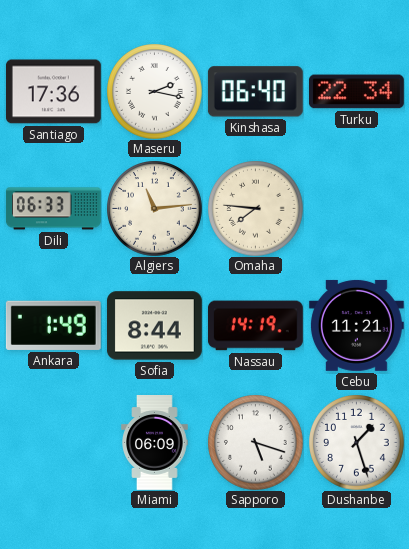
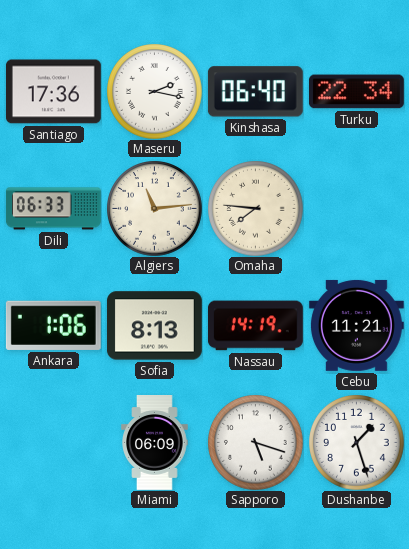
Ankara: 1:49 -> 1:06
Sofia: 8:44 -> 8:13
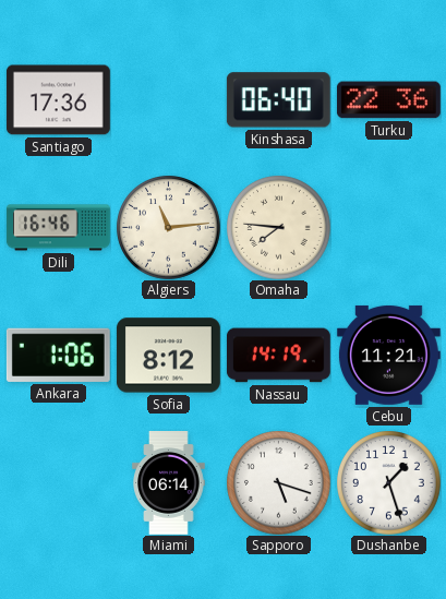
Maseru: 2:17 -> none
Turku: 22:34 -> 22:36
Dili: 06:33 -> 16:46
Sofia: 8:13 -> 8:12
Miami: 06:09 -> 06:14
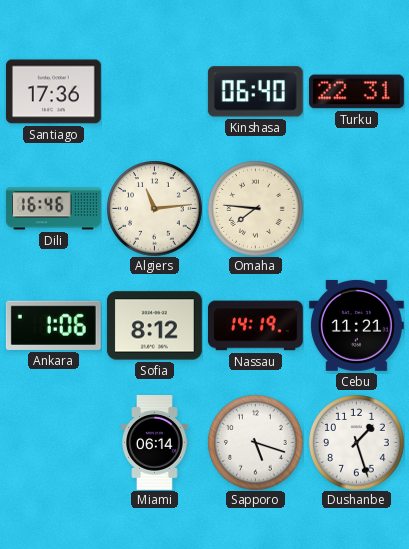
Turku: 22:36 -> 22:31
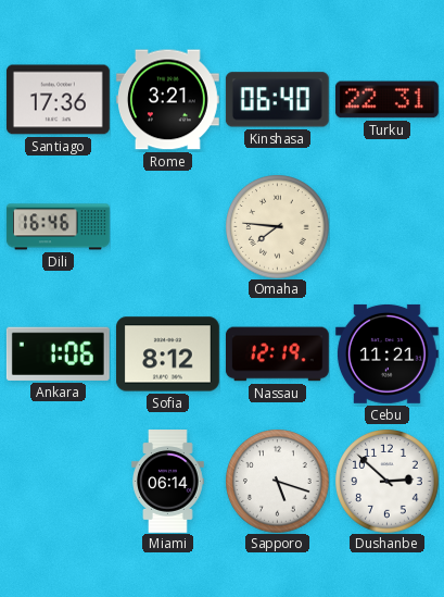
Rome: none -> 3:21
Algiers: 11:14 -> none
Nassau: 14:19 -> 12:19
Dushanbe: 1:27 -> 2:52
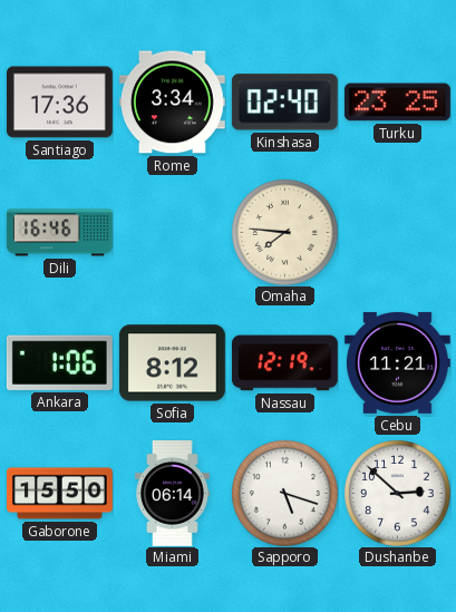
Rome: 3:21 -> 3:34
Kinshasa: 06:40 -> 02:40
Turku: 22:31 -> 23:25
Gaborone: none -> 15:50
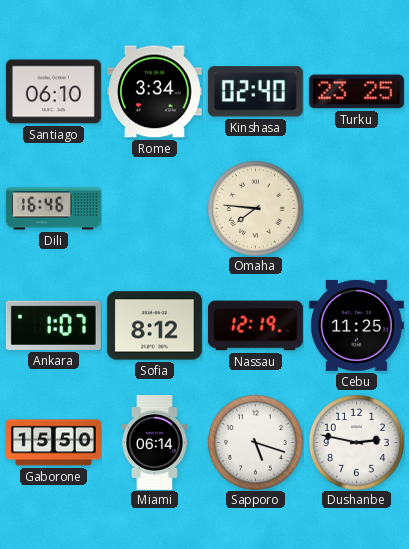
Santiago: 17:36 -> 06:10
Ankara: 1:06 -> 1:07
Cebu: 11:21 -> 11:25
Dushanbe: 2:52 -> 2:47
